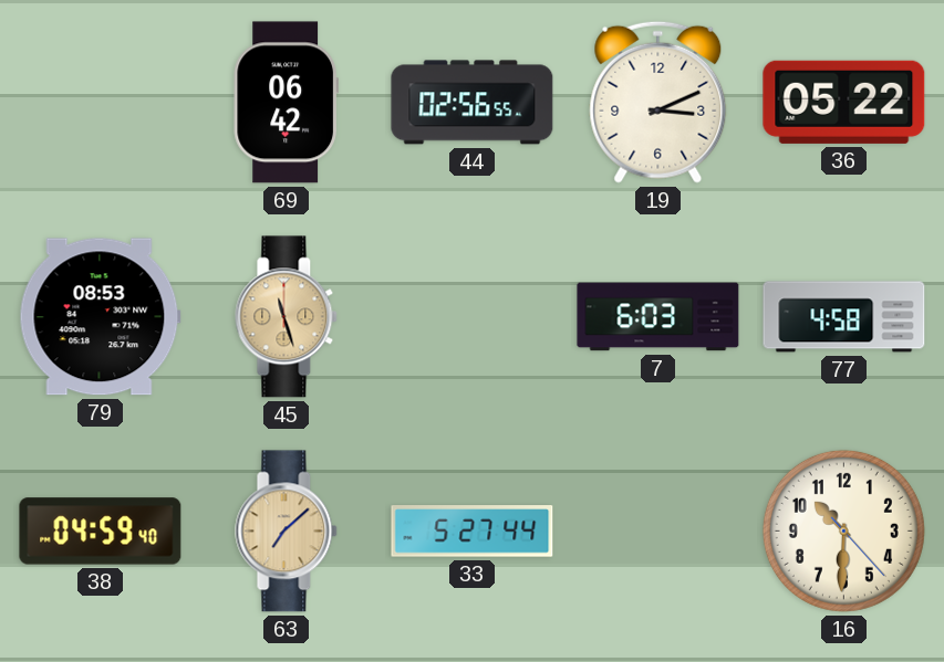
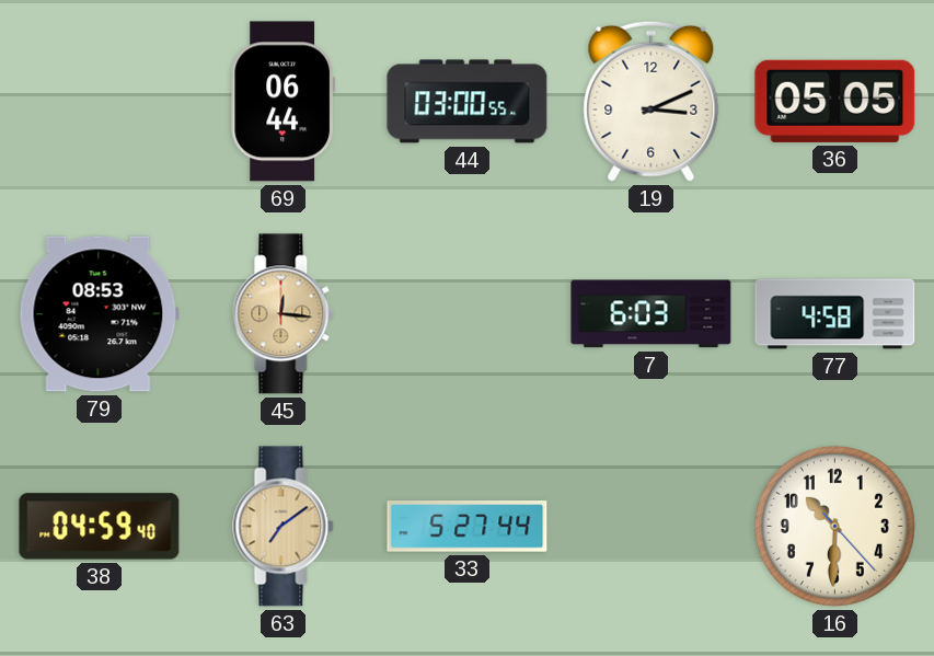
69: 06:42 -> 06:44
44: 02:56 -> 03:00
36: 05:22 -> 05:05
45: 11:27 -> 12:16
63: 7:08 -> 7:09
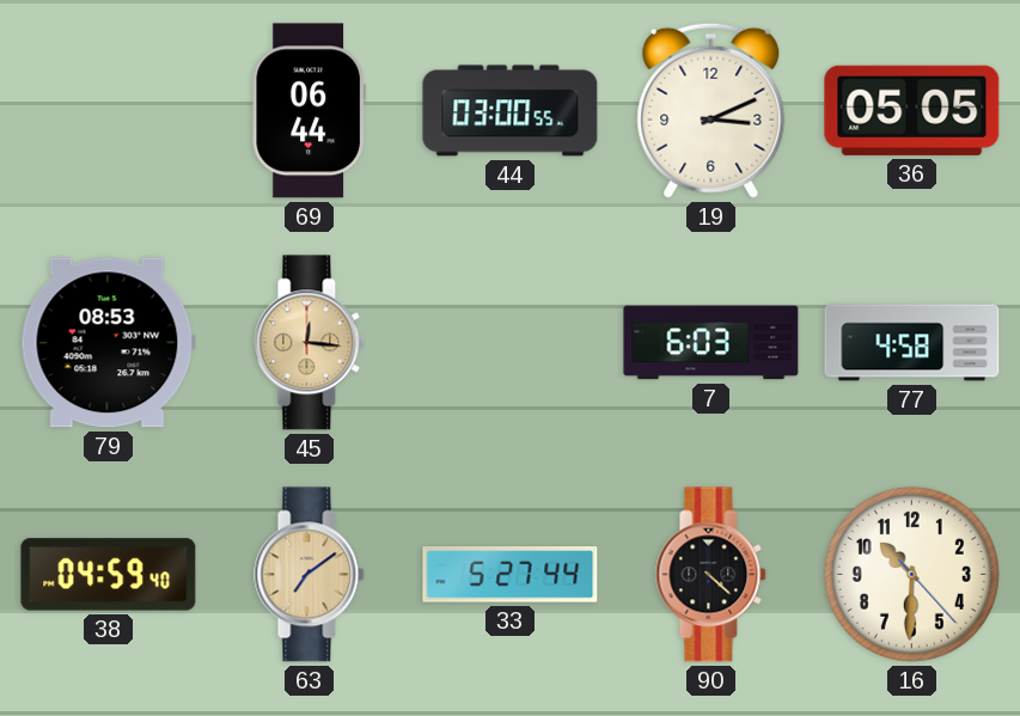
90: none -> 4:22
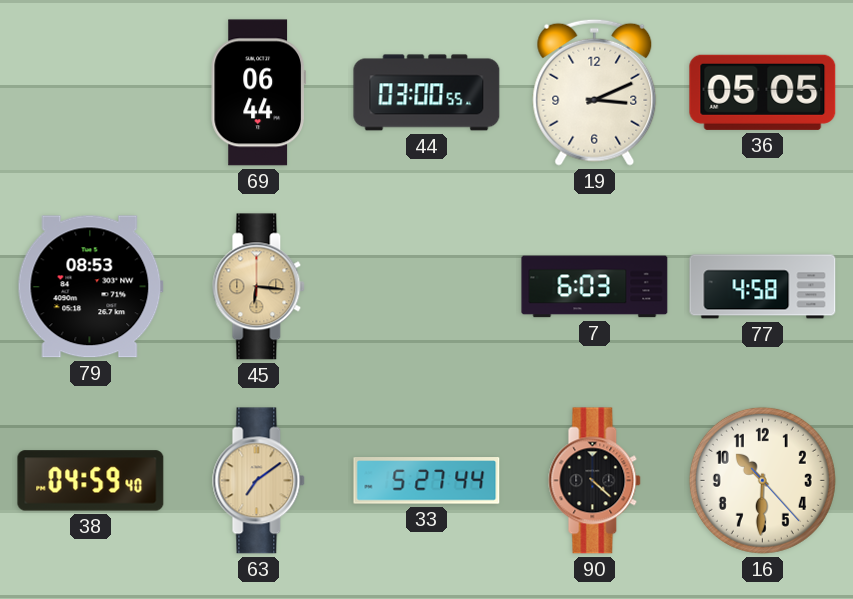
45: 12:16 -> 6:16
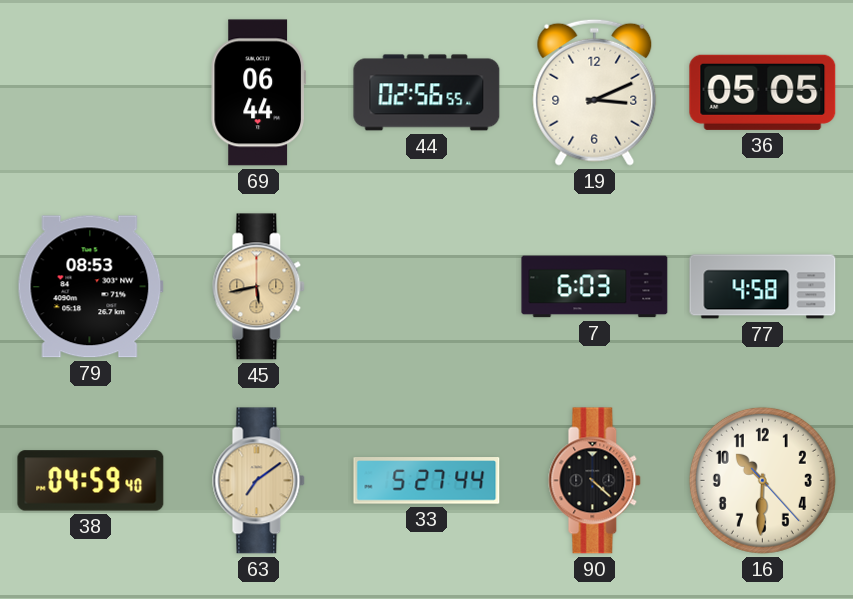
44: 03:00 -> 02:56
45: 6:16 -> 5:43
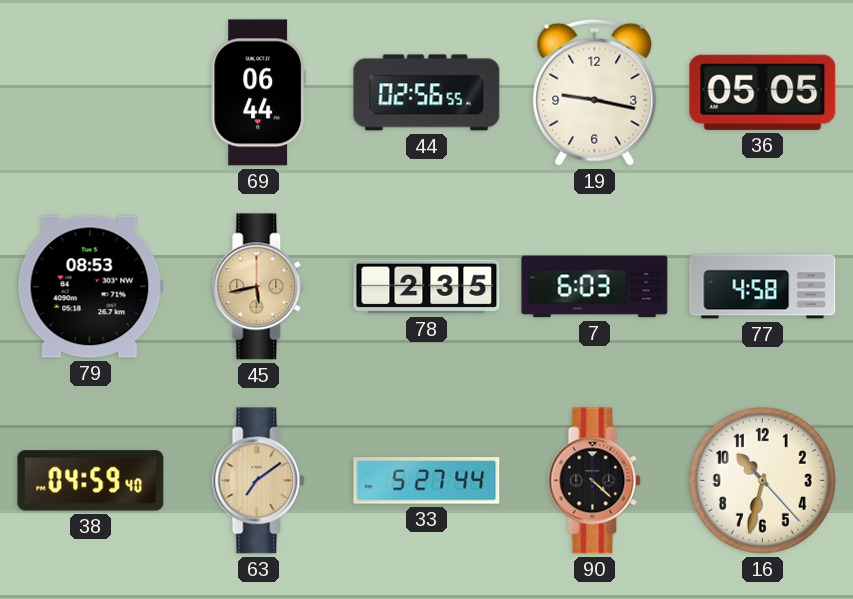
19: 3:11 -> 9:17
78: none -> 2:35
16: 10:30 -> 10:32
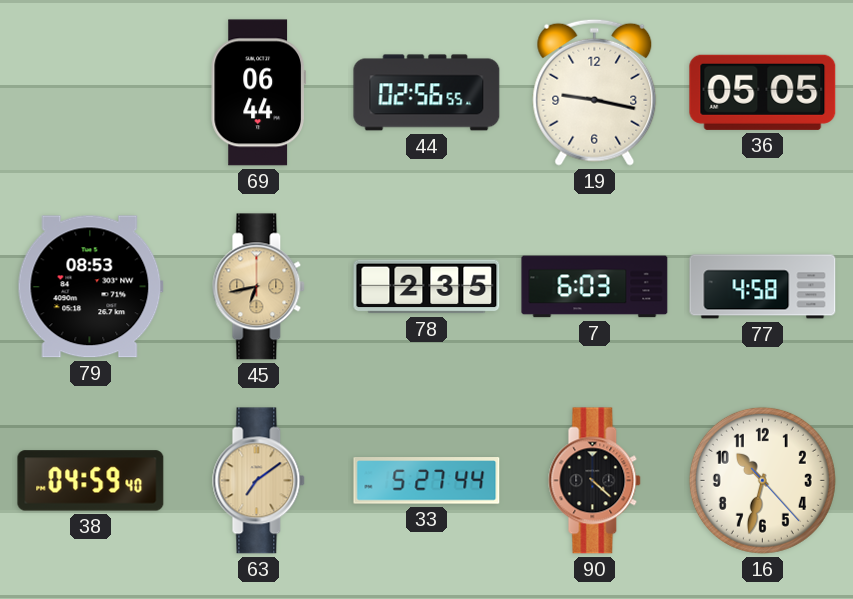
45: 5:43 -> 6:43
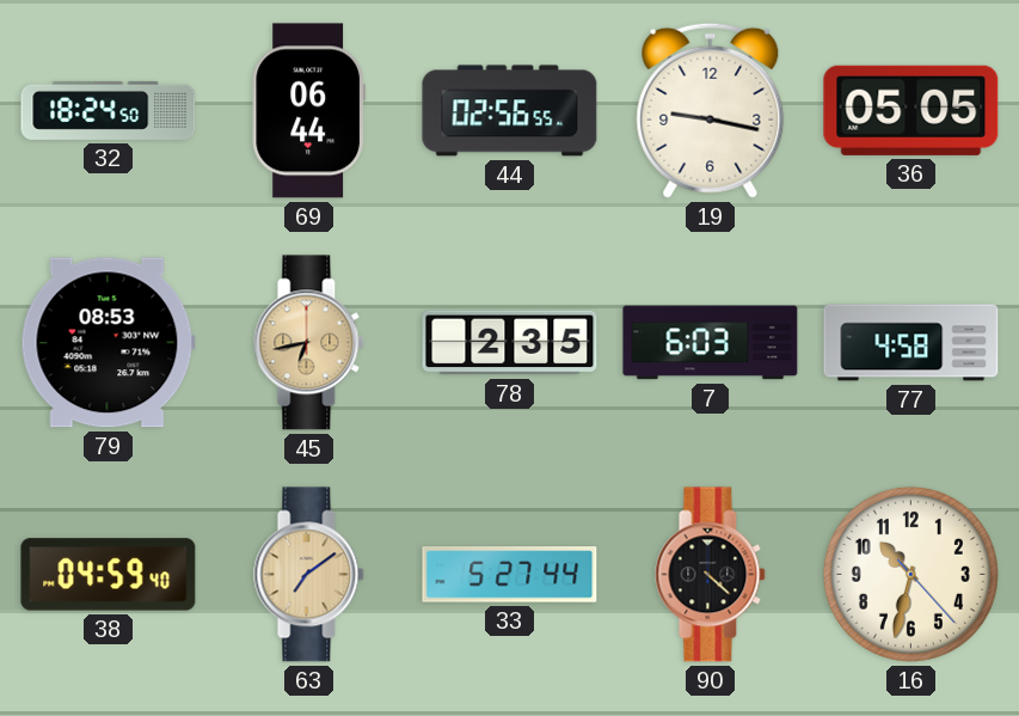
32: none -> 18:24
